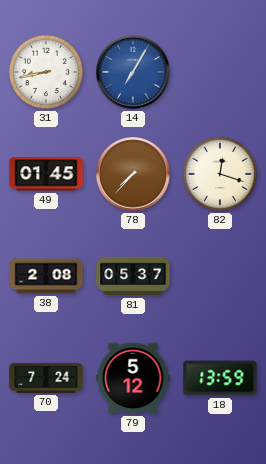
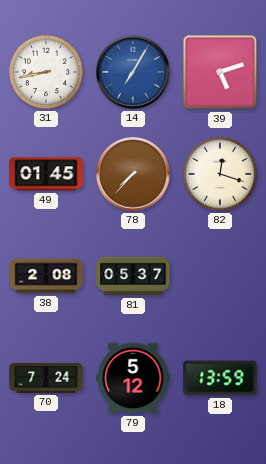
39: none -> 5:12
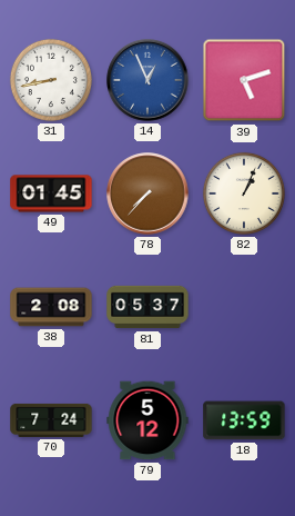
14: 7:05 -> 12:56
82: 12:18 -> 1:04
